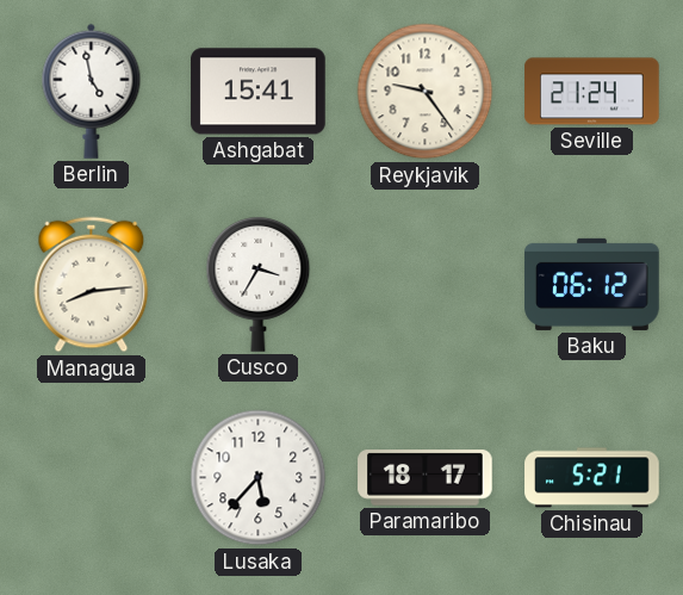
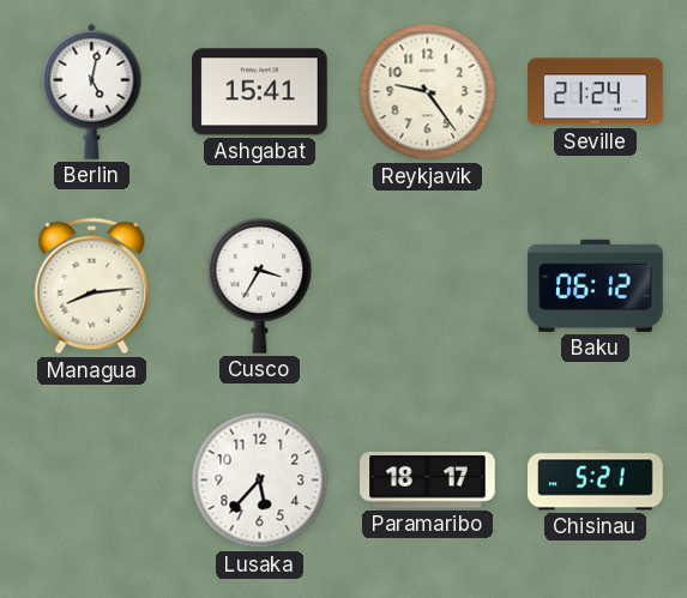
Berlin: 4:58 -> 5:02
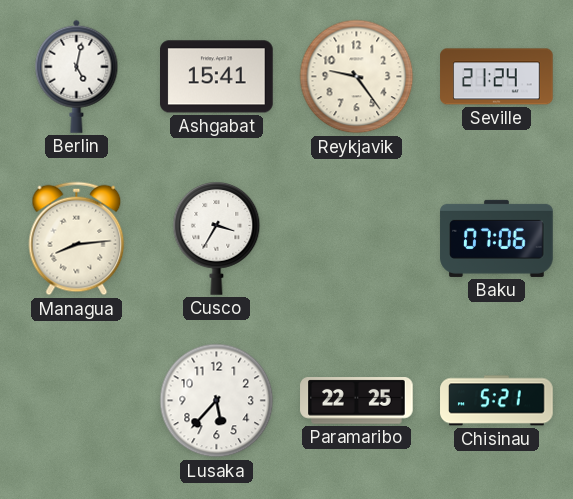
Baku: 06:12 -> 07:06
Paramaribo: 18:17 -> 22:25
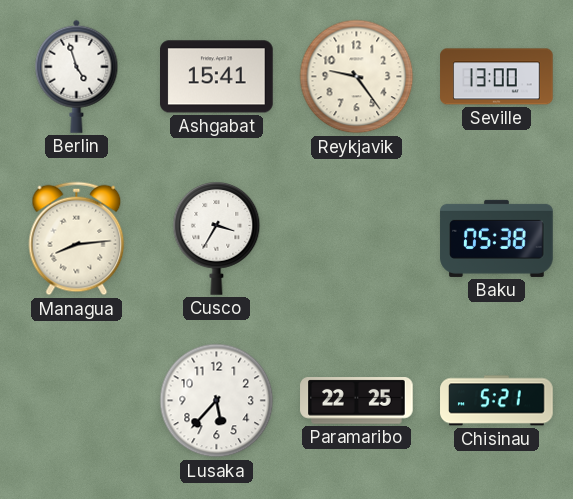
Berlin: 5:02 -> 4:57
Seville: 21:24 -> 13:00
Baku: 07:06 -> 05:38
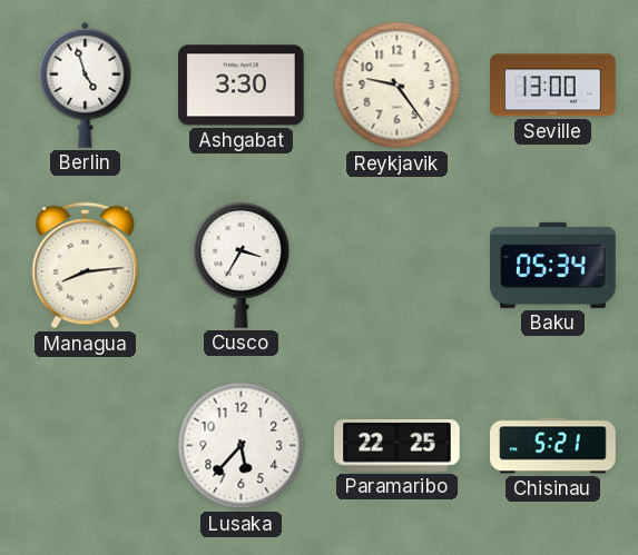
Ashgabat: 15:41 -> 3:30
Baku: 05:38 -> 05:34
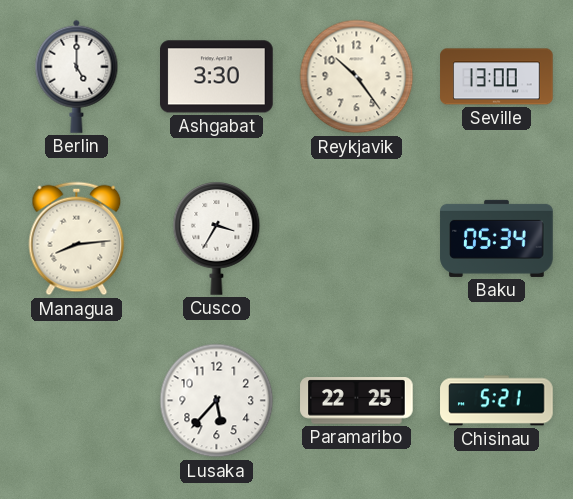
Berlin: 4:57 -> 5:00
Reykjavik: 9:24 -> 10:24
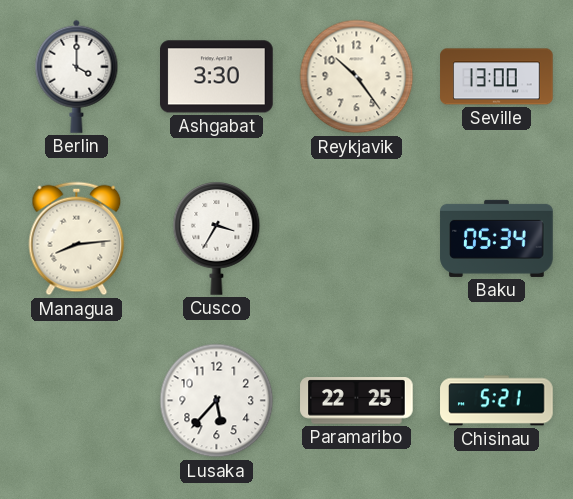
Berlin: 5:00 -> 4:00
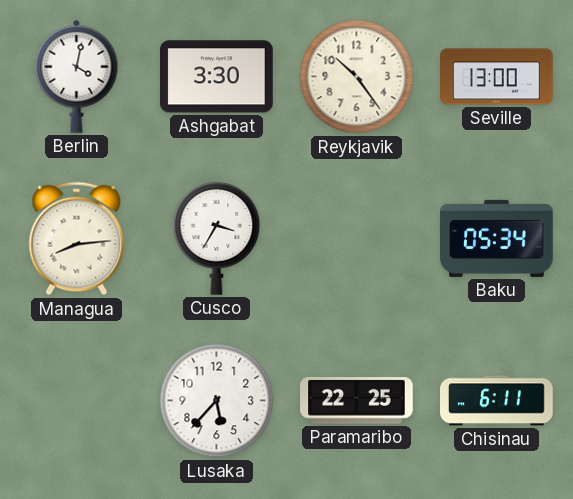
Berlin: 4:00 -> 4:02
Chisinau: 5:21 -> 6:11
